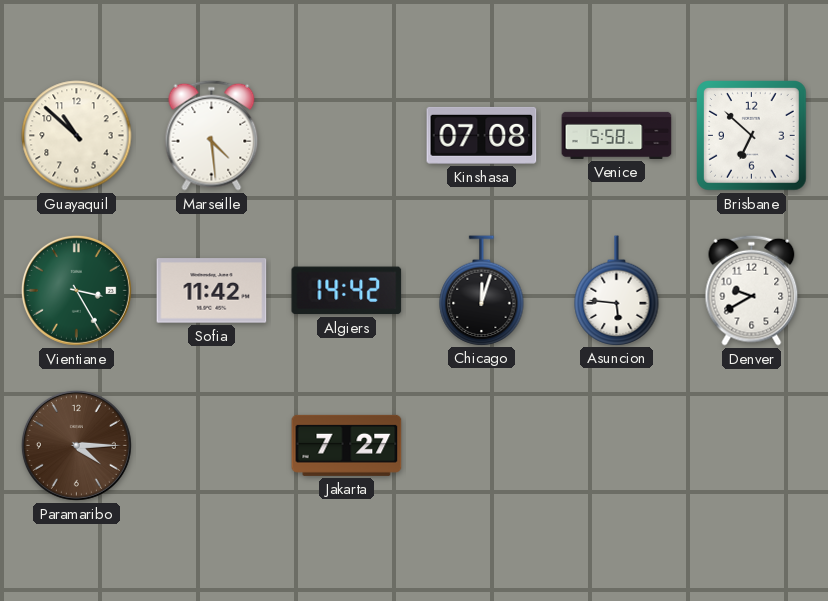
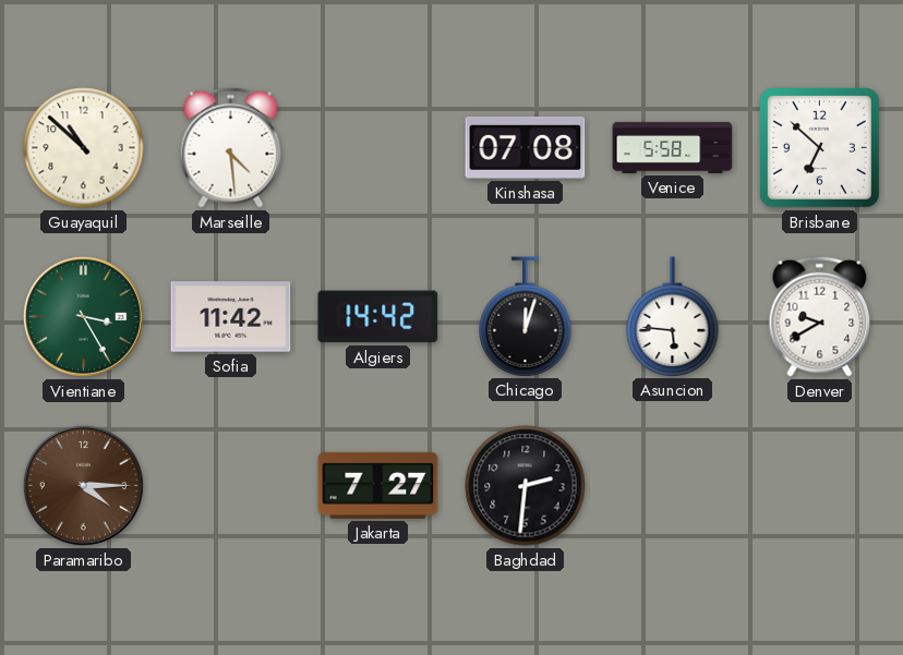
Baghdad: none -> 2:31
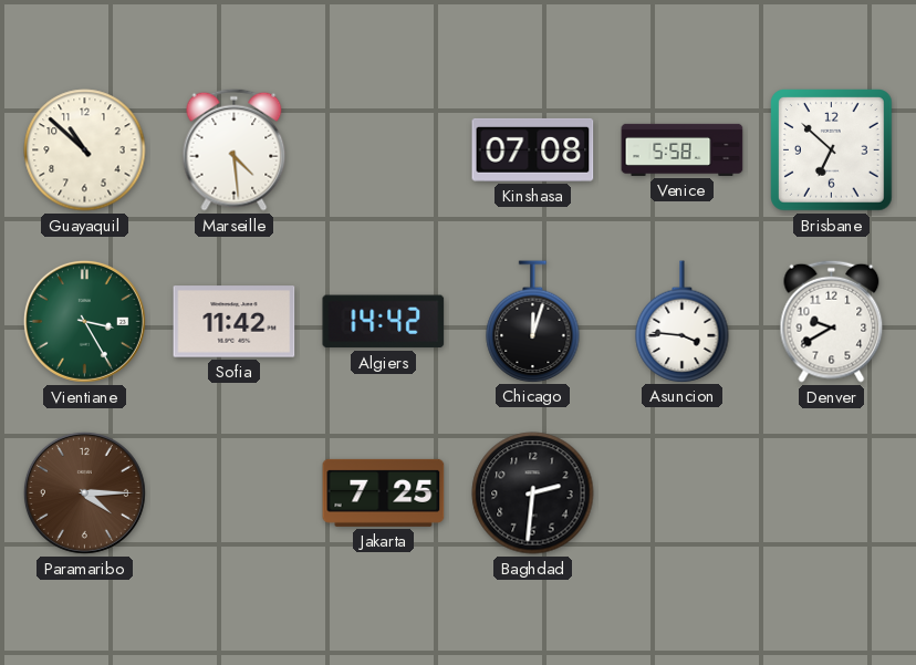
Asuncion: 5:46 -> 3:46
Jakarta: 7:27 -> 7:25
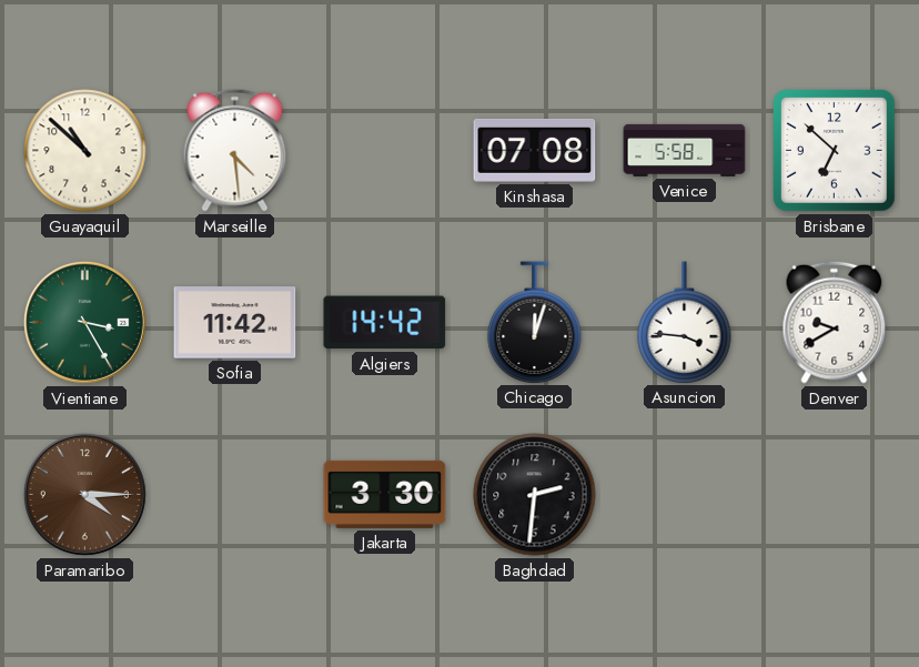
Jakarta: 7:25 -> 3:30
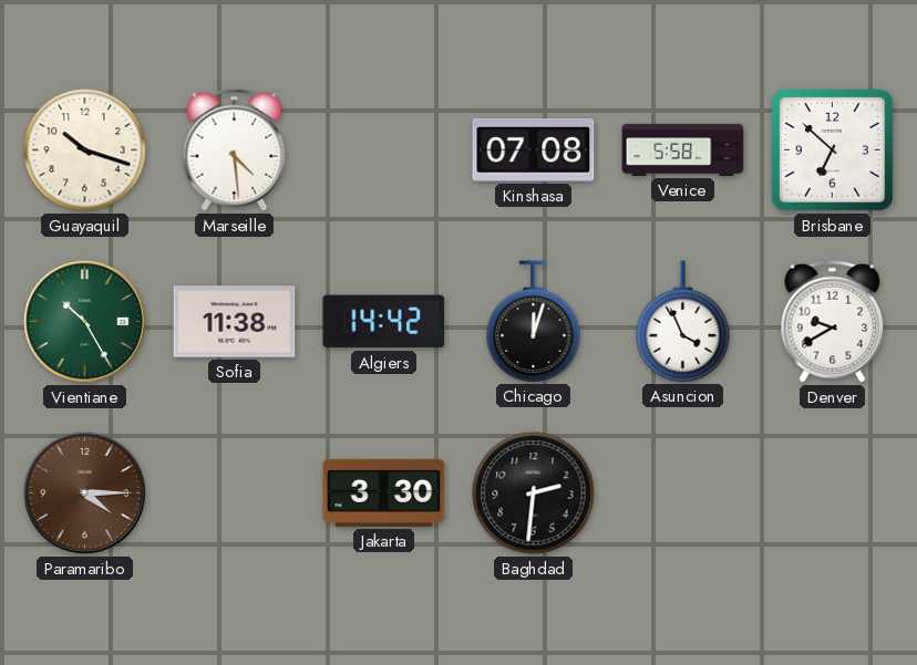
Guayaquil: 10:52 -> 10:18
Vientiane: 3:25 -> 10:25
Sofia: 11:42 -> 11:38
Asuncion: 3:46 -> 3:56
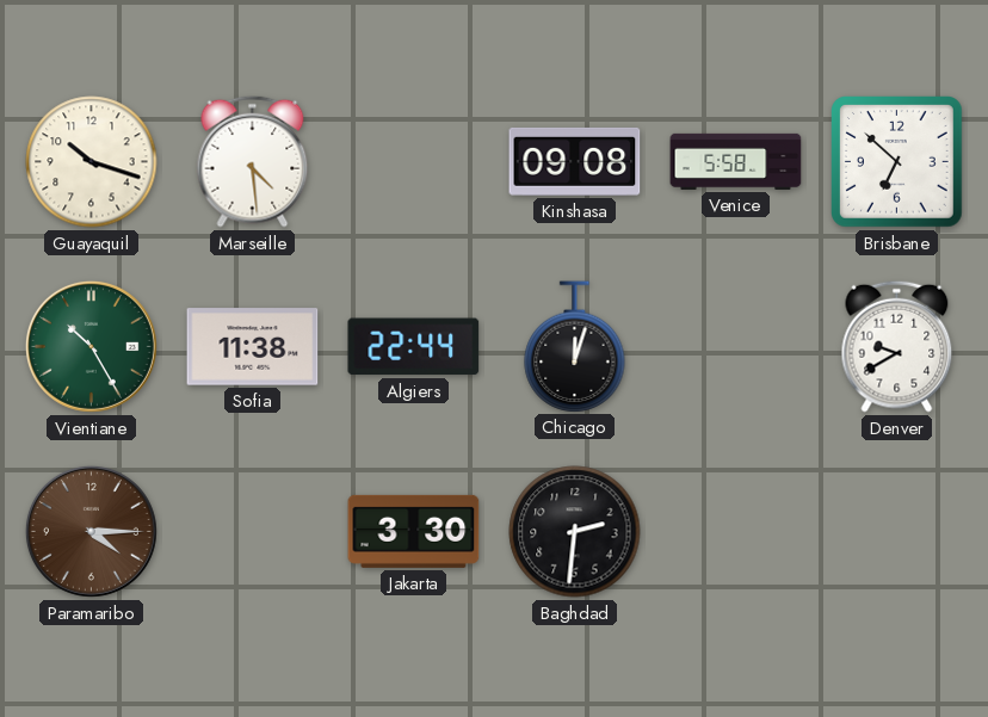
Kinshasa: 07:08 -> 09:08
Algiers: 14:42 -> 22:44
Asuncion: 3:56 -> none
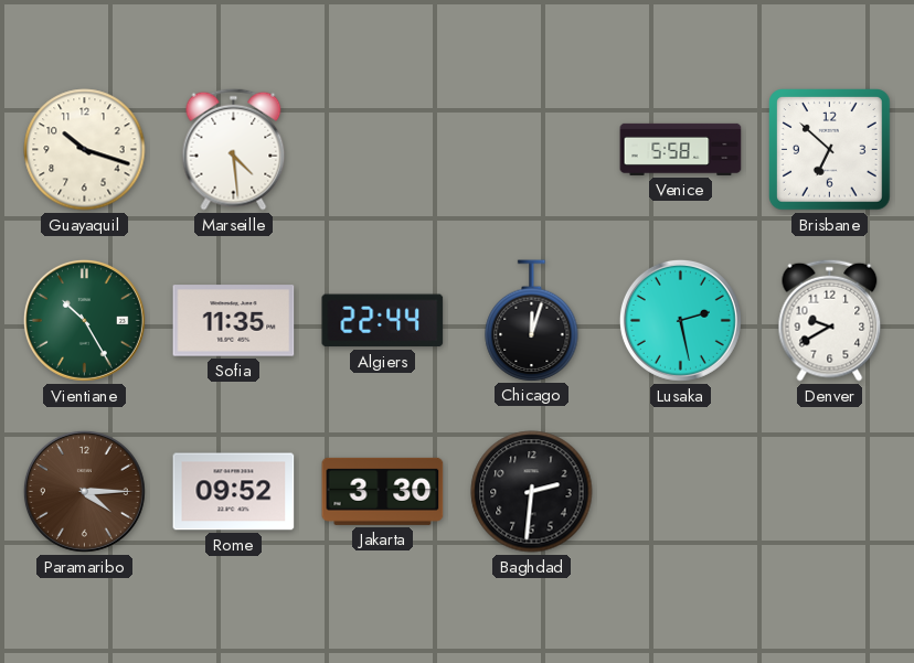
Kinshasa: 09:08 -> none
Sofia: 11:38 -> 11:35
Lusaka: none -> 2:28
Rome: none -> 09:52
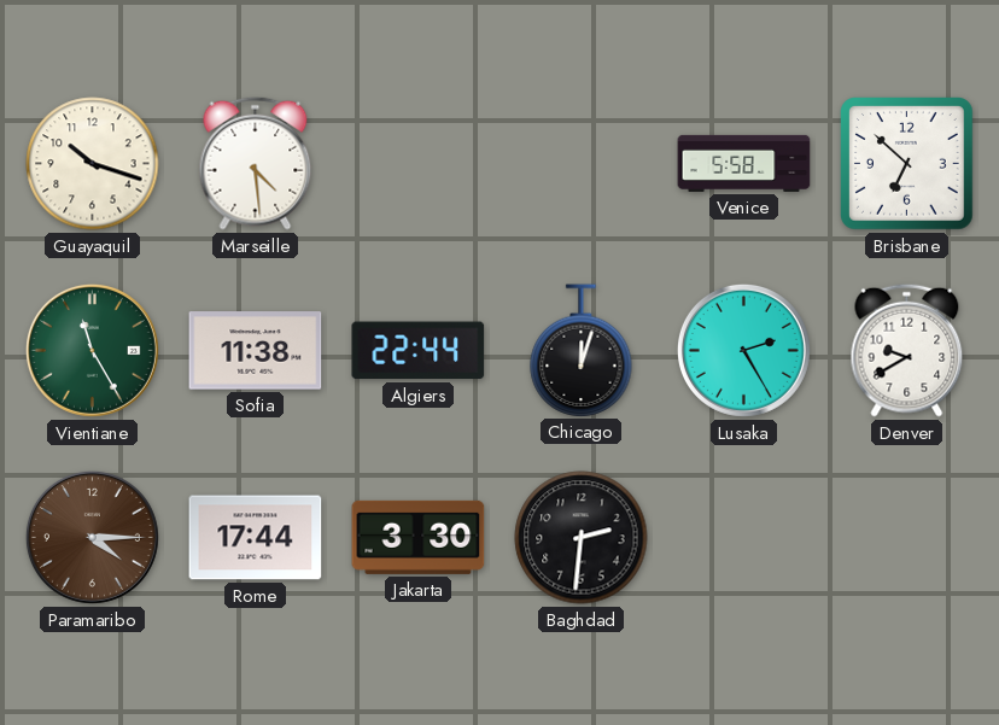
Vientiane: 10:25 -> 11:25
Sofia: 11:35 -> 11:38
Lusaka: 2:28 -> 2:25
Rome: 09:52 -> 17:44
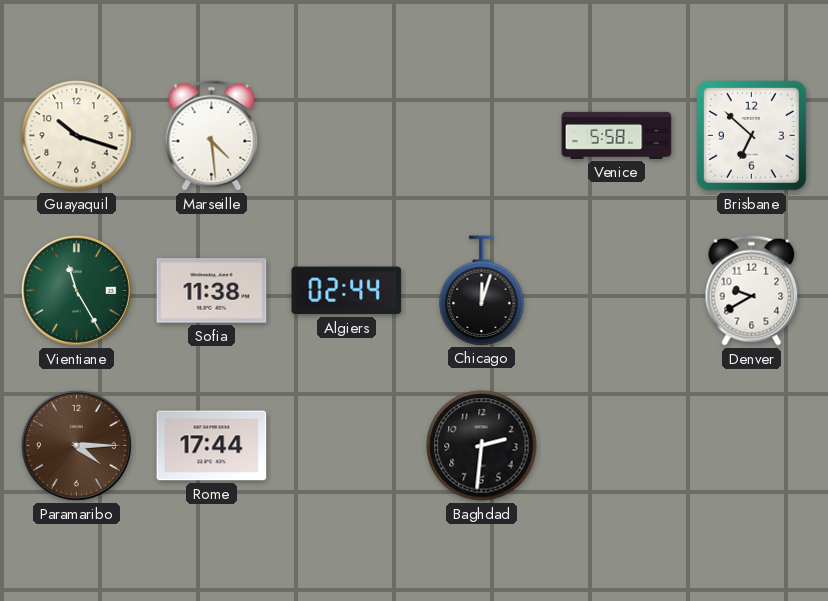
Algiers: 22:44 -> 02:44
Lusaka: 2:25 -> none
Jakarta: 3:30 -> none
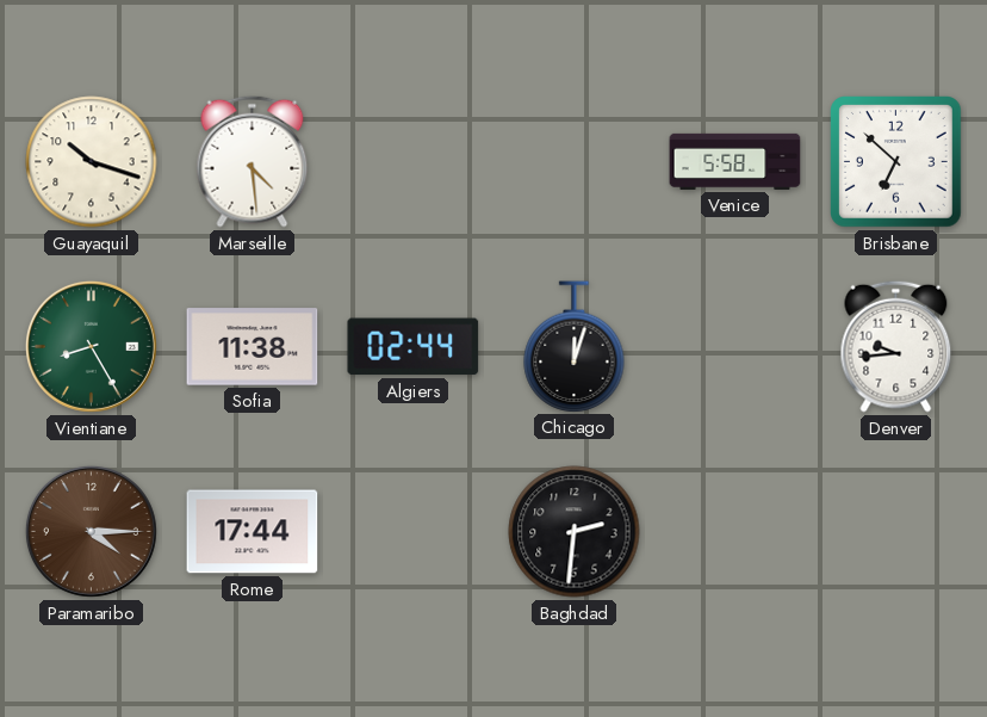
Vientiane: 11:25 -> 8:25
Denver: 9:40 -> 9:44
